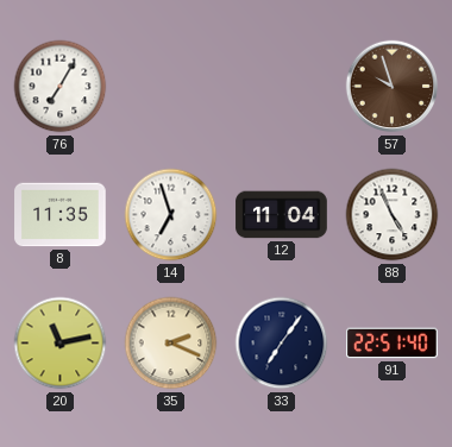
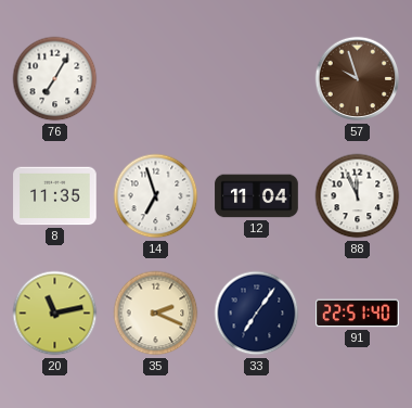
88: 4:56 -> 11:56
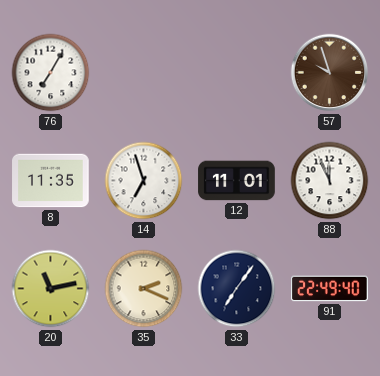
12: 11:04 -> 11:01
91: 22:51 -> 22:49
